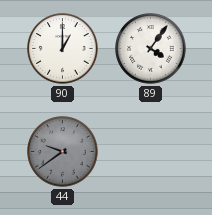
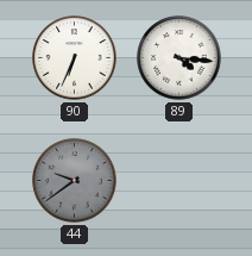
90: 1:00 -> 6:34
89: 4:06 -> 4:16
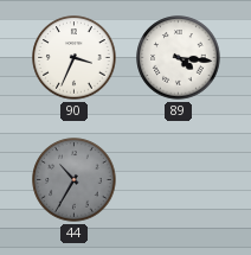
90: 6:34 -> 3:34
44: 9:39 -> 10:35
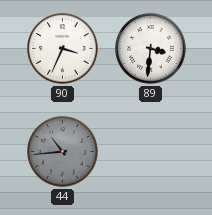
89: 4:16 -> 3:31
44: 10:35 -> 10:44
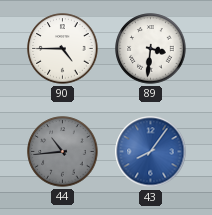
90: 3:34 -> 4:45
43: none -> 8:06
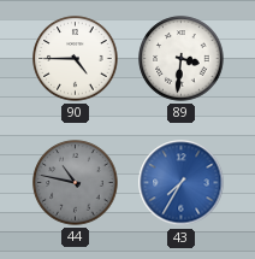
44: 10:44 -> 10:47
43: 8:06 -> 7:35
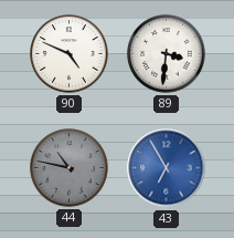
90: 4:45 -> 4:49
43: 7:35 -> 6:55
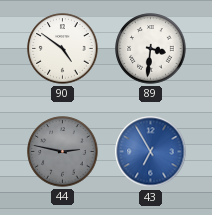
90: 4:49 -> 4:51
44: 10:47 -> 2:47
